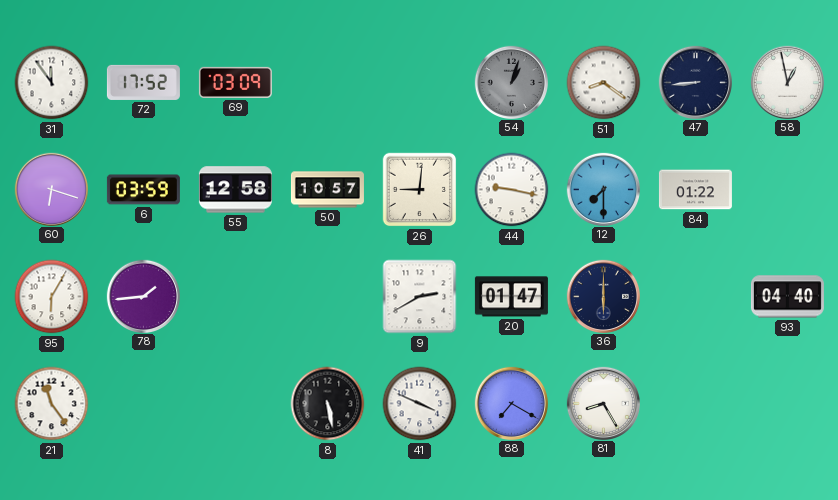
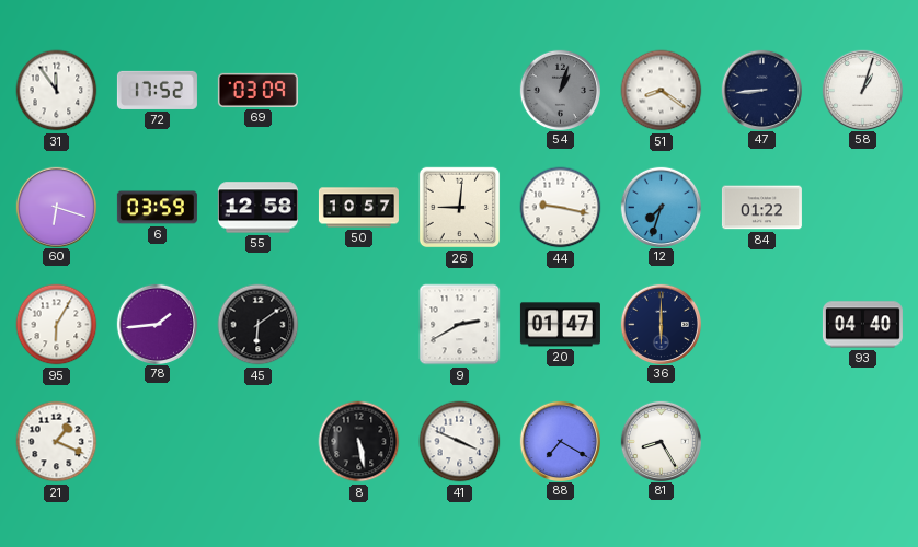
58: 12:58 -> 1:03
12: 7:30 -> 7:33
45: none -> 6:09
21: 11:24 -> 1:19
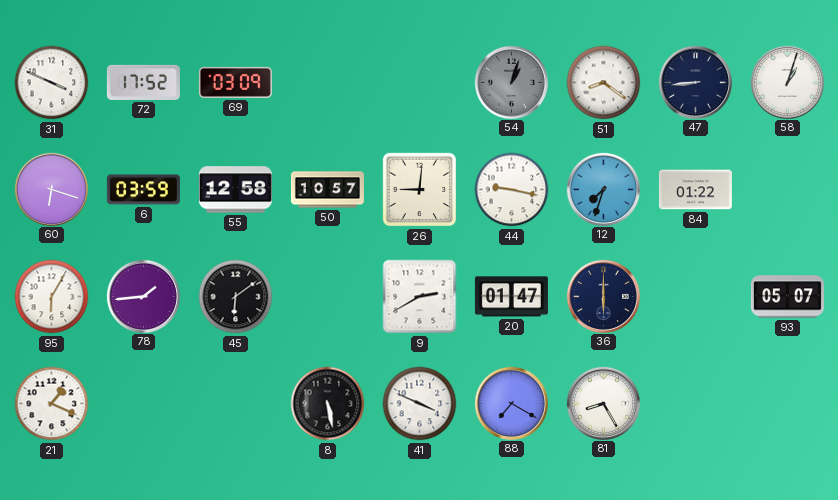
31: 11:54 -> 3:49
93: 04:40 -> 05:07
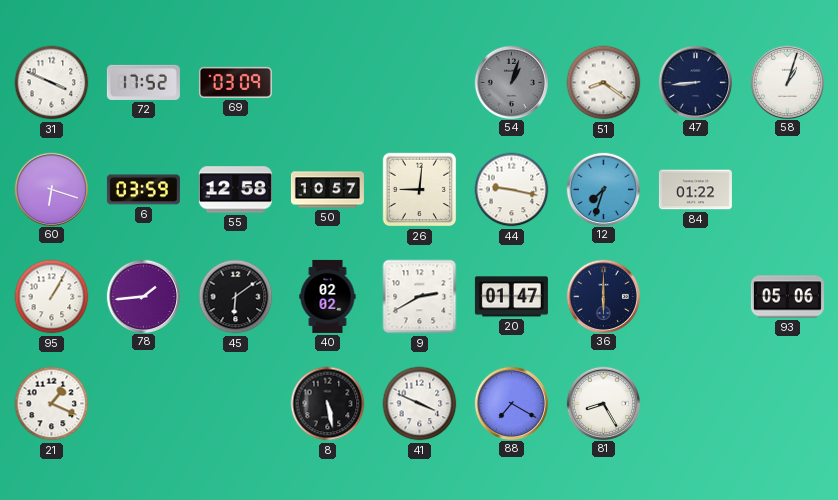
95: 6:05 -> 1:05
40: none -> 02:02
93: 05:07 -> 05:06
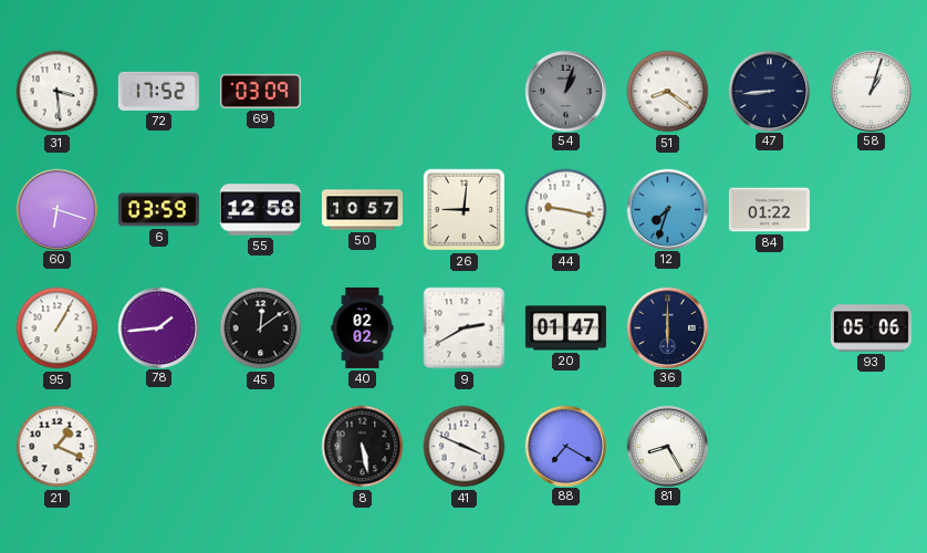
31: 3:49 -> 3:29
45: 6:09 -> 12:09
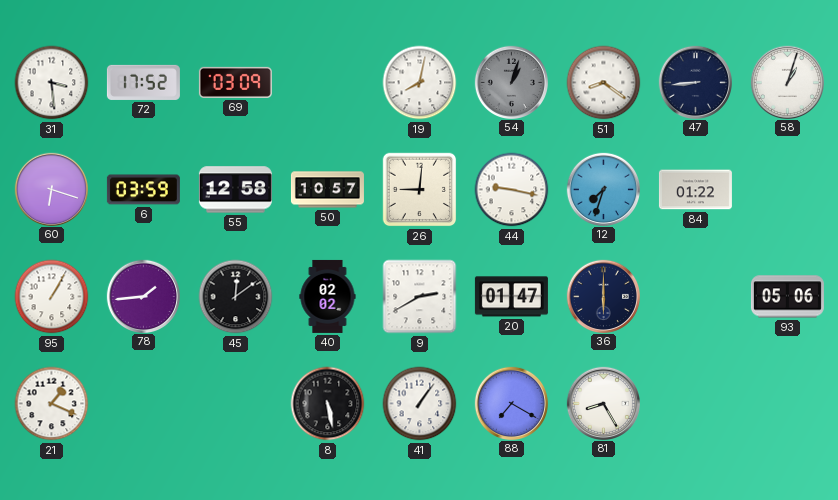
19: none -> 8:02
41: 3:49 -> 1:06
